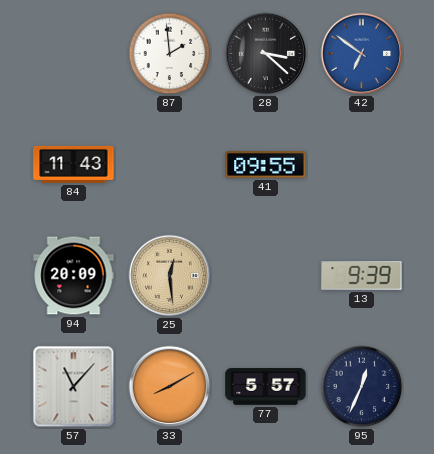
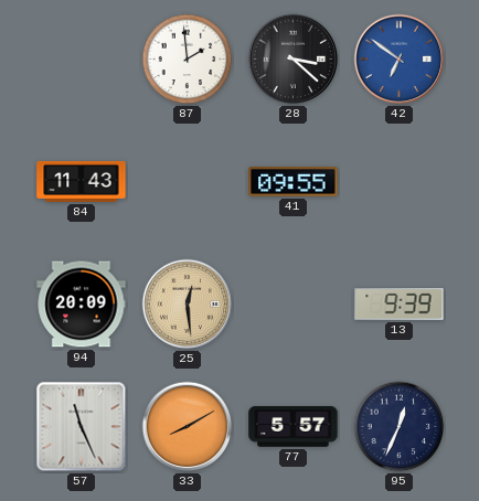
57: 11:07 -> 11:26
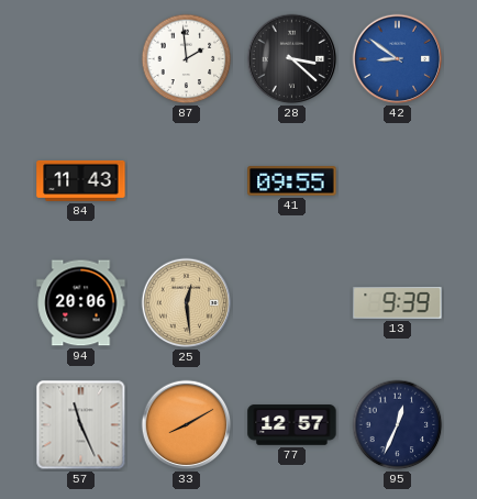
42: 6:51 -> 8:51
94: 20:09 -> 20:06
77: 5:57 -> 12:57
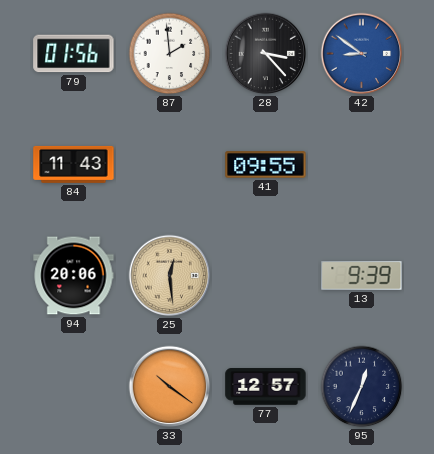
79: none -> 01:56
28: 3:22 -> 3:23
57: 11:26 -> none
33: 8:10 -> 10:21
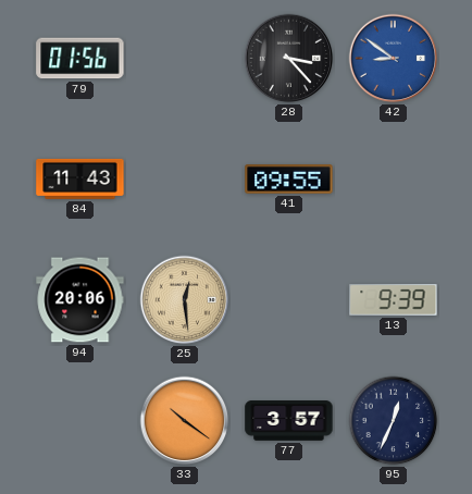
87: 1:59 -> none
77: 12:57 -> 3:57
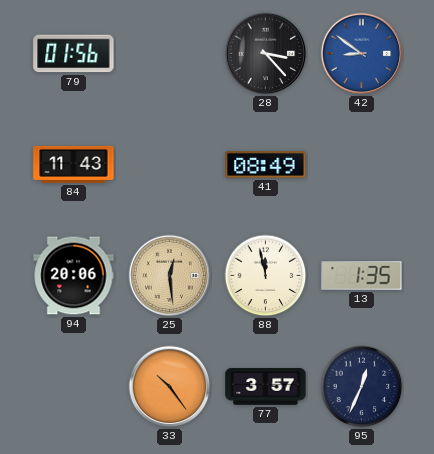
41: 09:55 -> 08:49
88: none -> 11:58
13: 9:39 -> 1:35
33: 10:21 -> 10:24
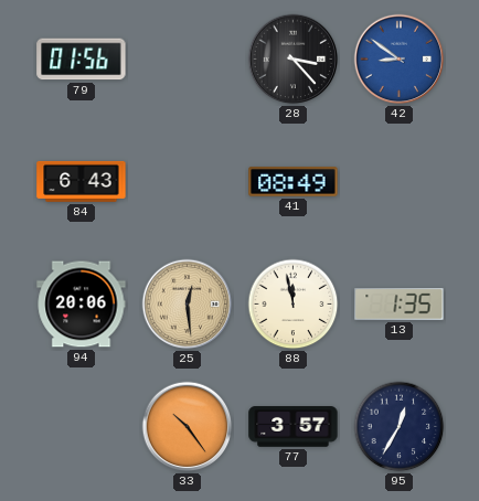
84: 11:43 -> 6:43
95: 12:34 -> 12:35
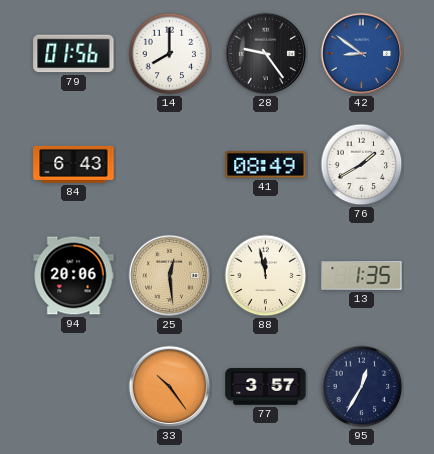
14: none -> 8:00
28: 3:23 -> 9:24
76: none -> 1:40
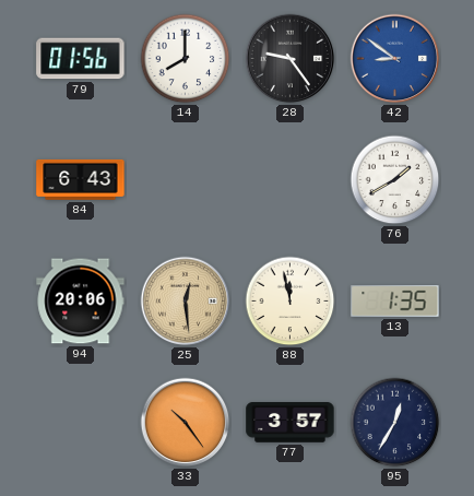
41: 08:49 -> none
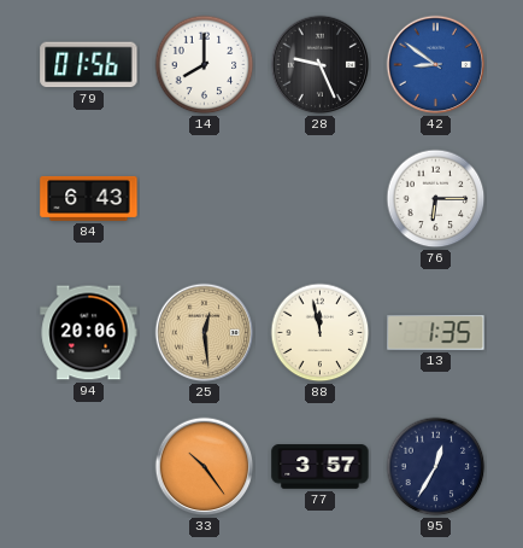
28: 9:24 -> 9:26
76: 1:40 -> 6:15
